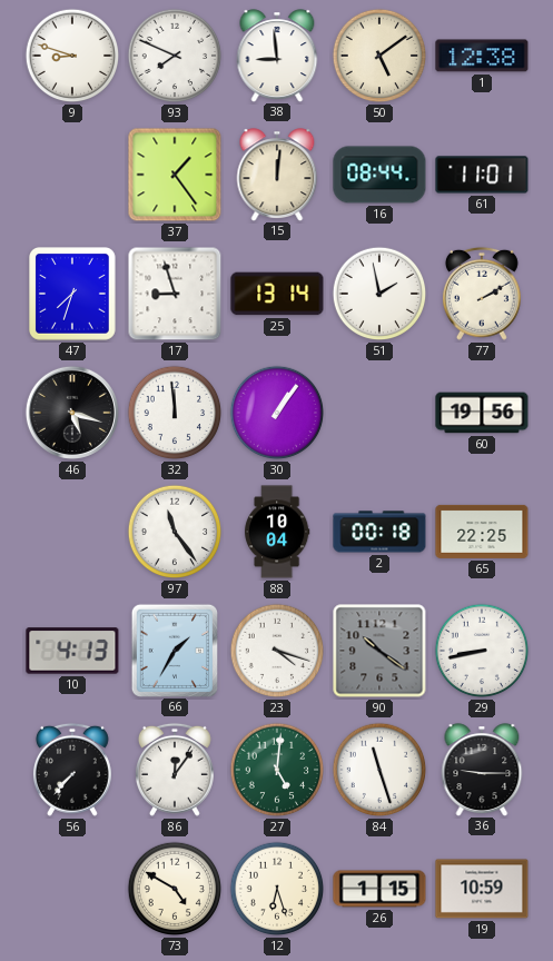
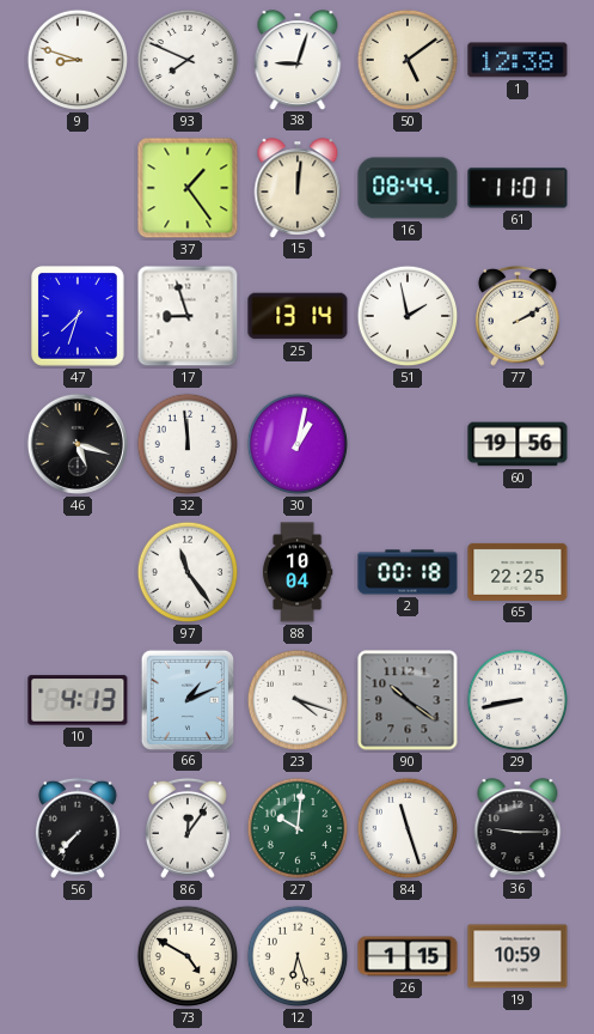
38: 8:59 -> 9:03
30: 1:06 -> 1:02
66: 1:35 -> 1:11
27: 5:01 -> 10:01
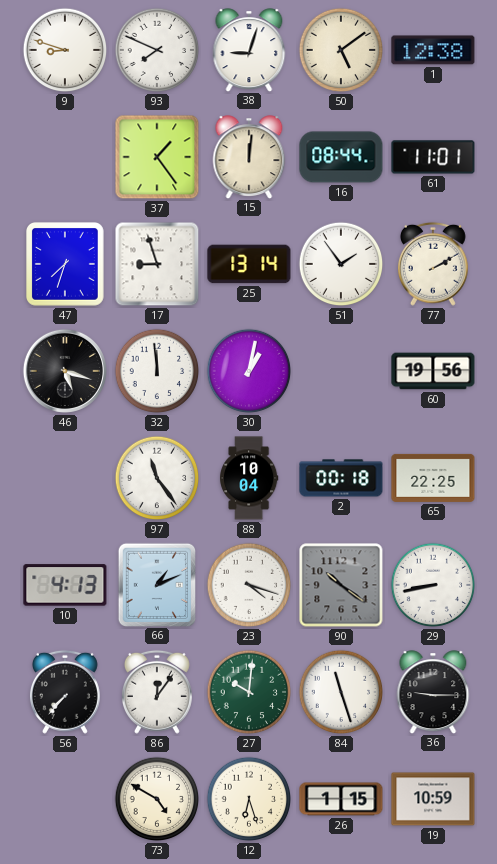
51: 1:58 -> 1:54
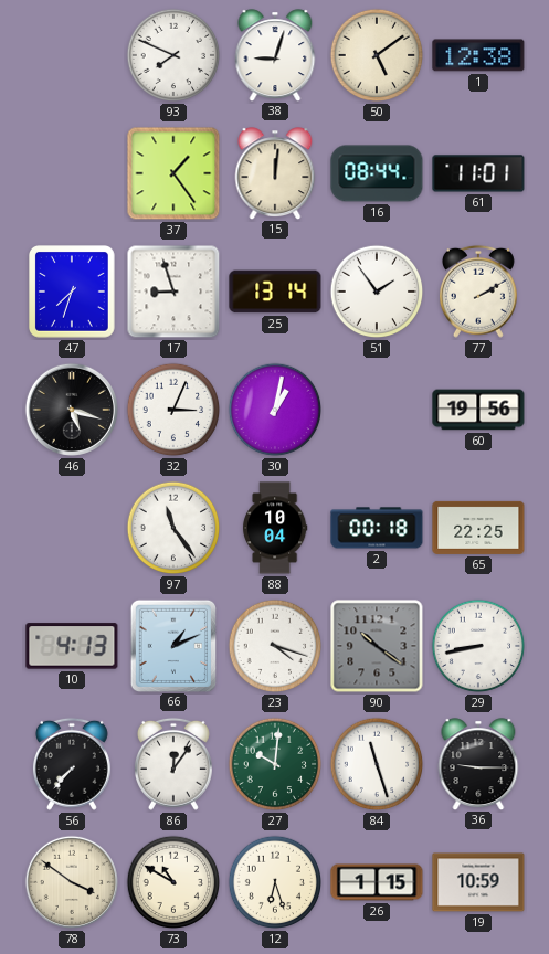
9: 8:48 -> none
32: 11:59 -> 3:04
78: none -> 3:51
73: 4:50 -> 10:50
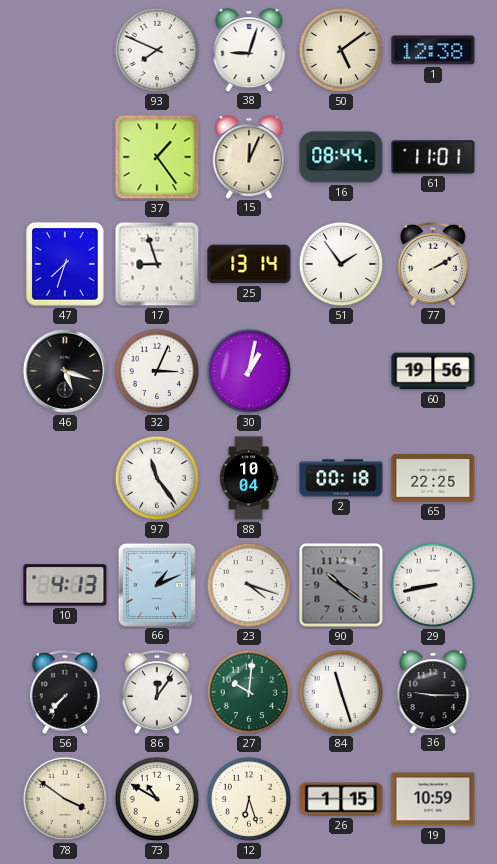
15: 12:01 -> 12:04
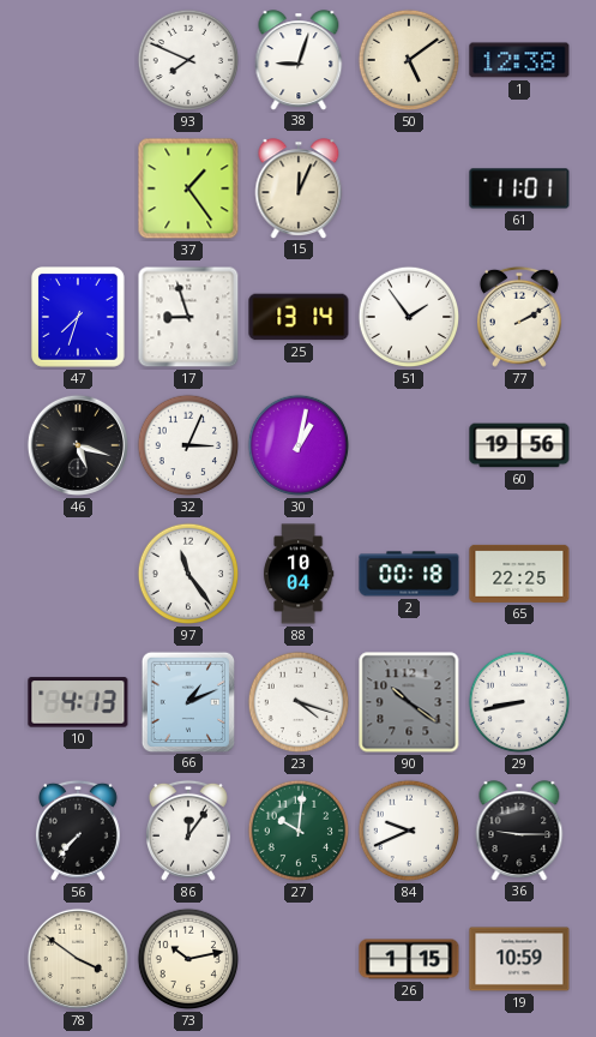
16: 08:44 -> none
84: 11:27 -> 9:41
73: 10:50 -> 10:13
12: 6:27 -> none
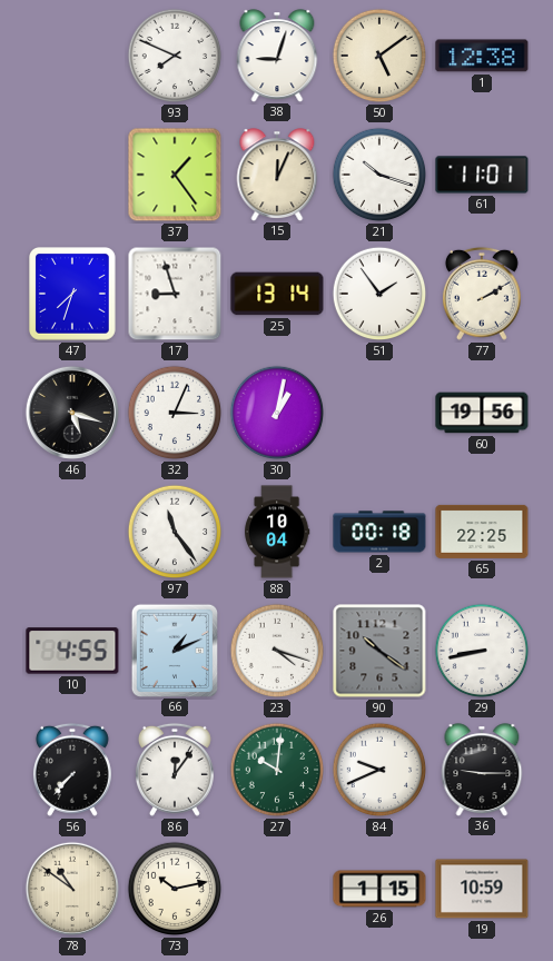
21: none -> 10:18
10: 4:13 -> 4:55
78: 3:51 -> 10:51
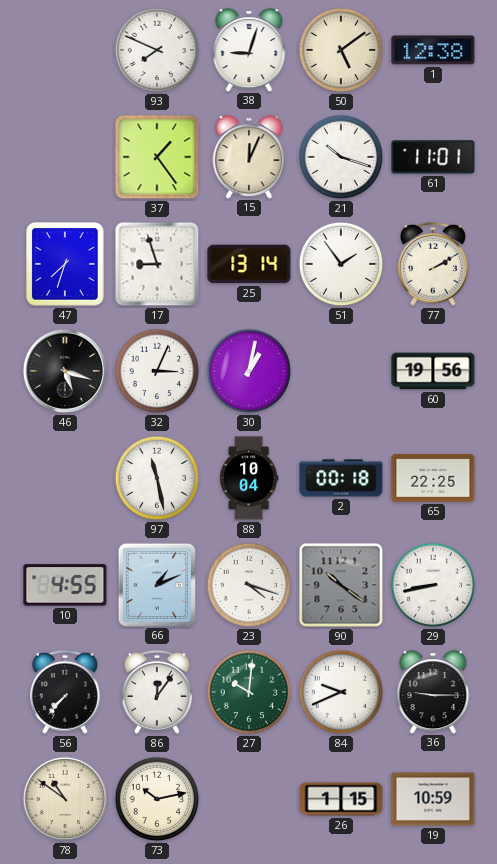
97: 11:24 -> 11:28
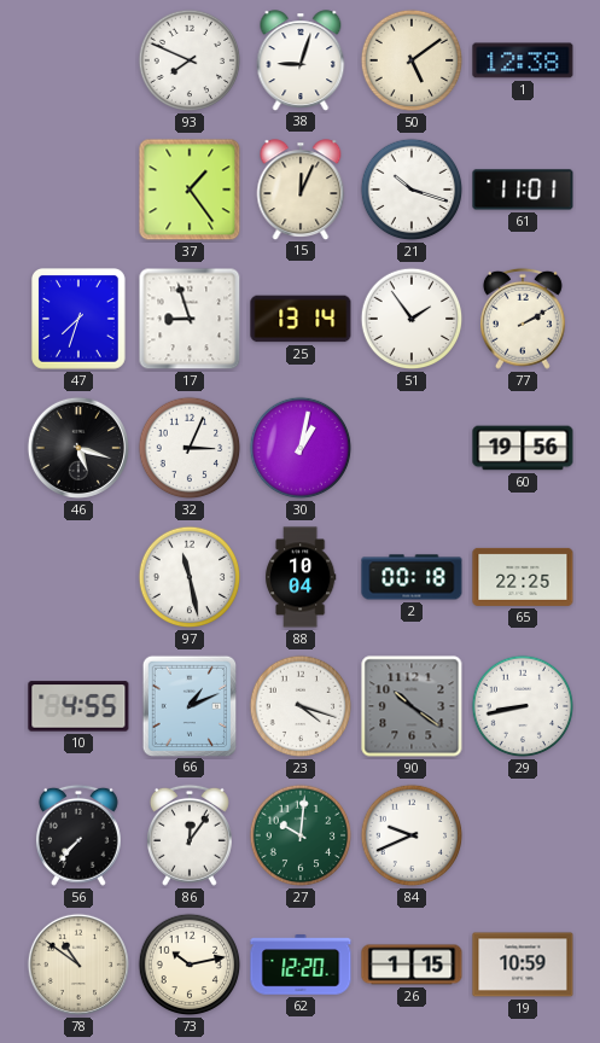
36: 9:15 -> none
62: none -> 12:20
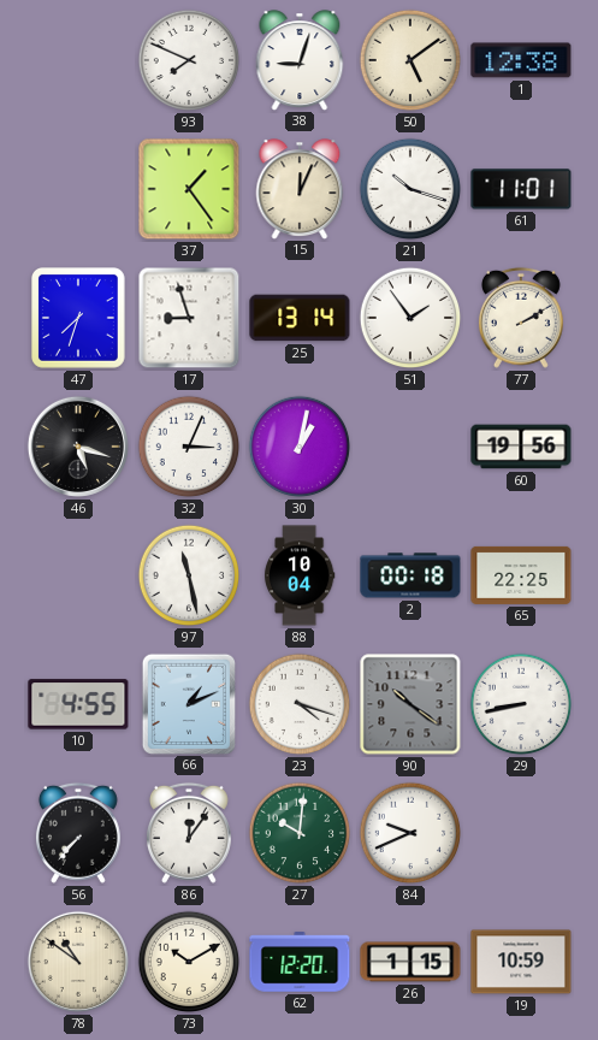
73: 10:13 -> 10:10
